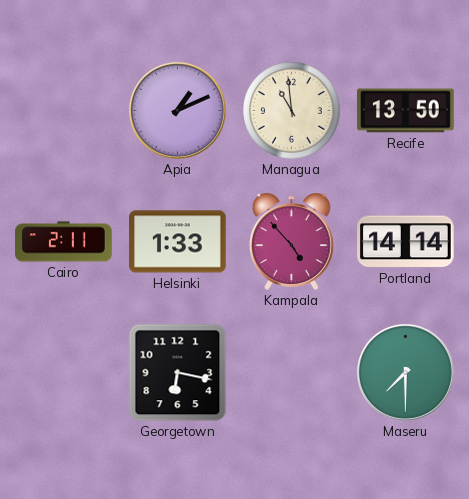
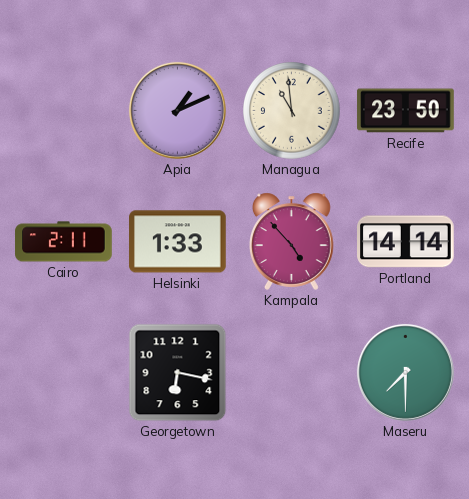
Recife: 13:50 -> 23:50
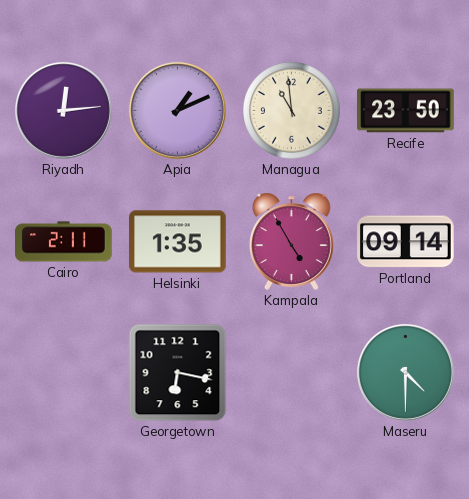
Riyadh: none -> 12:14
Helsinki: 1:33 -> 1:35
Kampala: 4:53 -> 4:55
Portland: 14:14 -> 09:14
Maseru: 7:30 -> 4:30
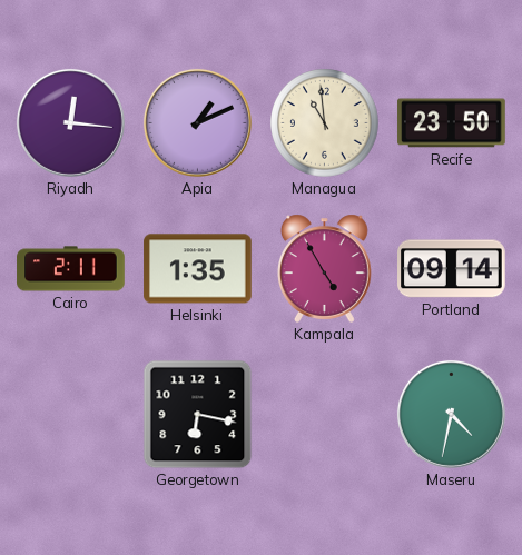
Riyadh: 12:14 -> 12:16
Maseru: 4:30 -> 4:32
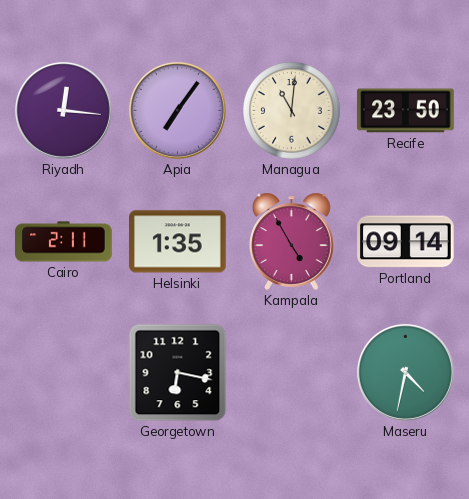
Apia: 1:11 -> 7:06
Managua: 10:59 -> 11:01
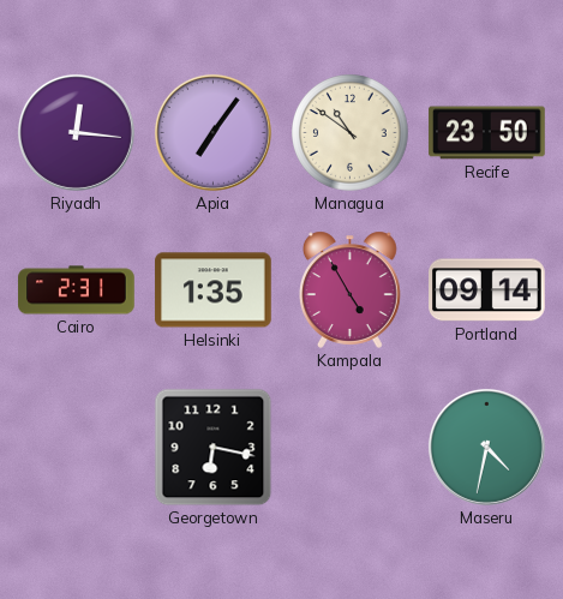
Managua: 11:01 -> 10:51
Cairo: 2:11 -> 2:31
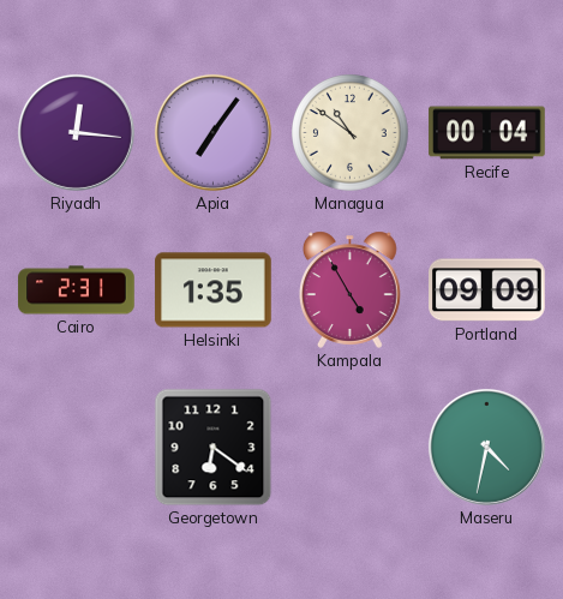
Recife: 23:50 -> 00:04
Portland: 09:14 -> 09:09
Georgetown: 6:17 -> 6:21
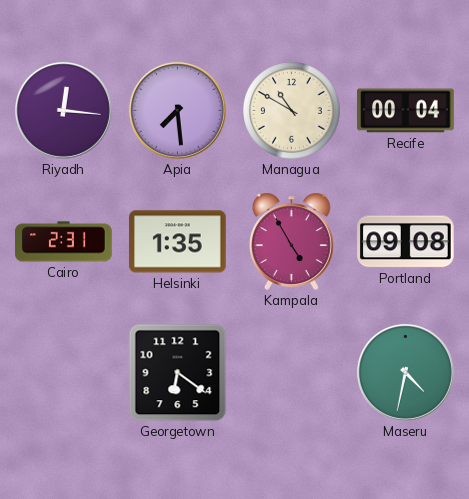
Apia: 7:06 -> 7:29
Managua: 10:51 -> 10:50
Portland: 09:09 -> 09:08
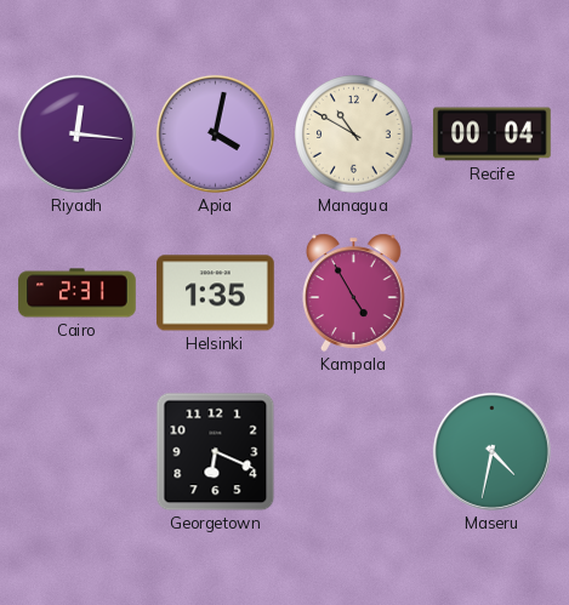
Apia: 7:29 -> 4:02
Portland: 09:08 -> none
Georgetown: 6:21 -> 6:19
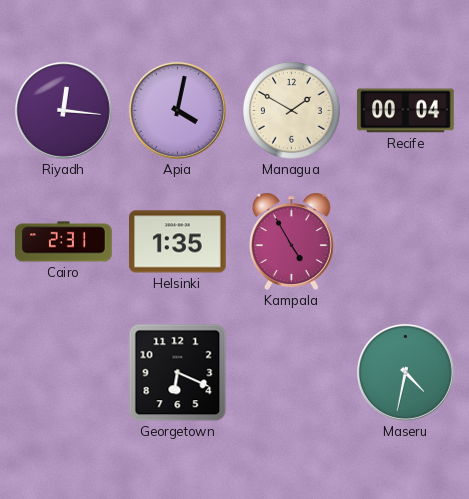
Managua: 10:50 -> 1:50
